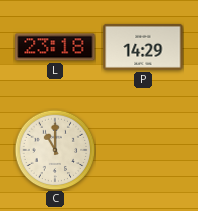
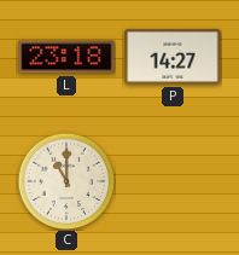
P: 14:29 -> 14:27
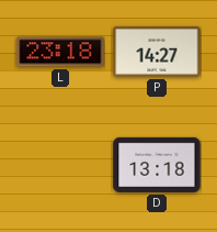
C: 11:00 -> none
D: none -> 13:18
